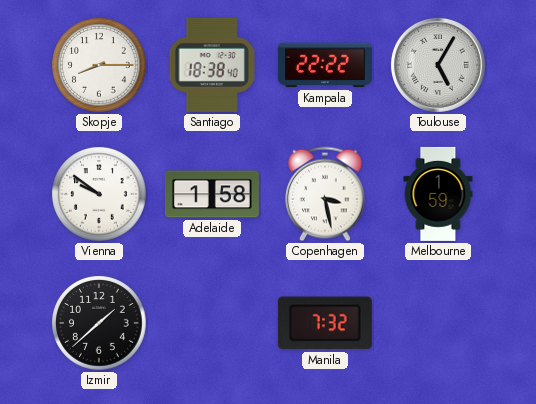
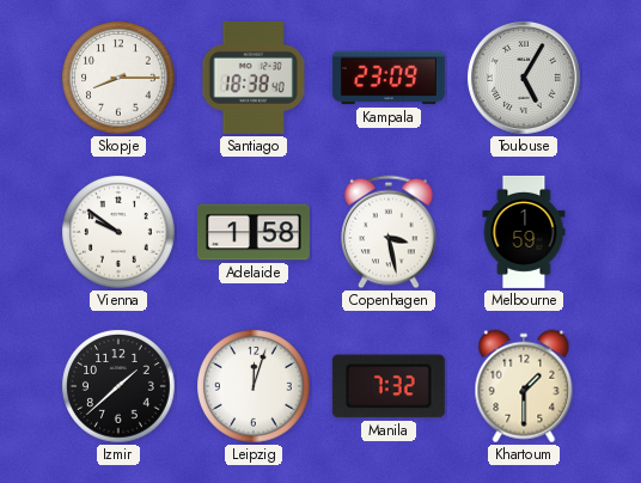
Kampala: 22:22 -> 23:09
Leipzig: none -> 12:03
Khartoum: none -> 1:30
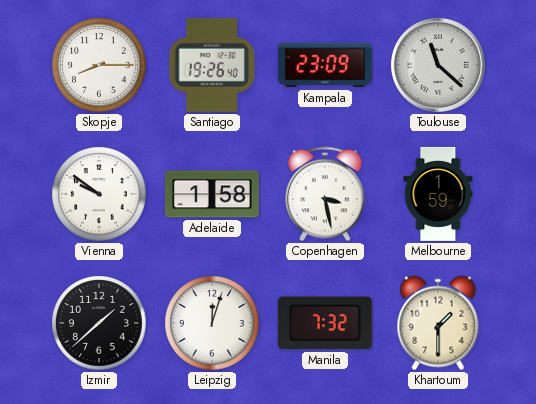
Santiago: 18:38 -> 19:26
Toulouse: 5:05 -> 11:22
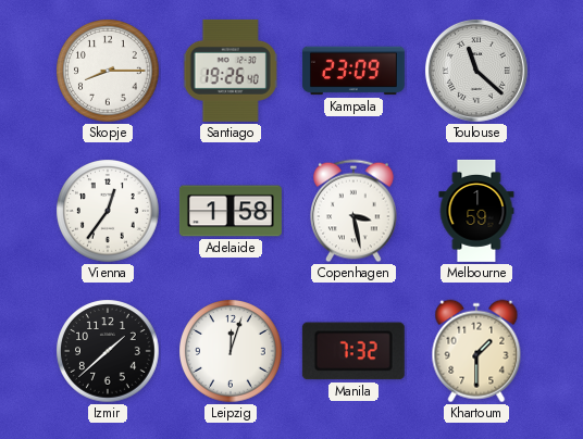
Vienna: 9:51 -> 12:36
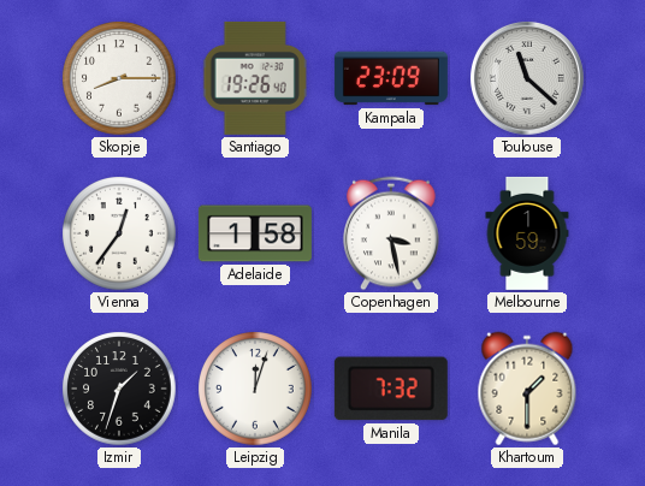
Izmir: 1:38 -> 1:33
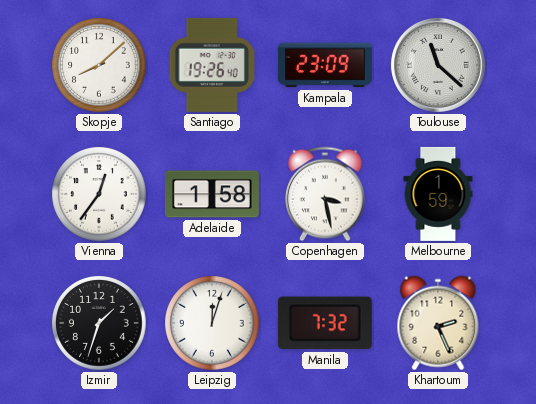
Skopje: 8:15 -> 8:08
Khartoum: 1:30 -> 2:26
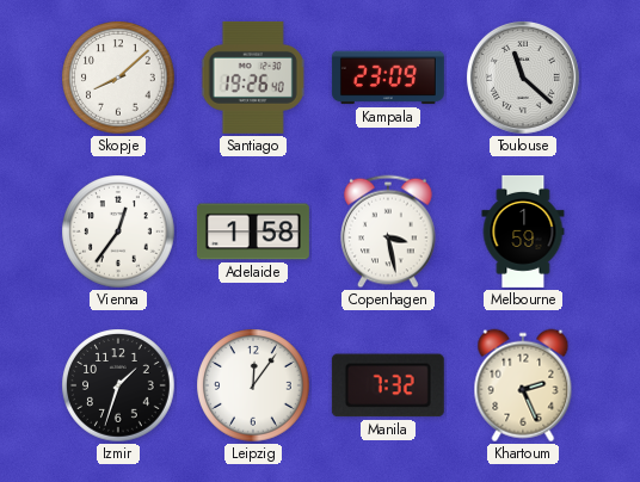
Leipzig: 12:03 -> 12:06
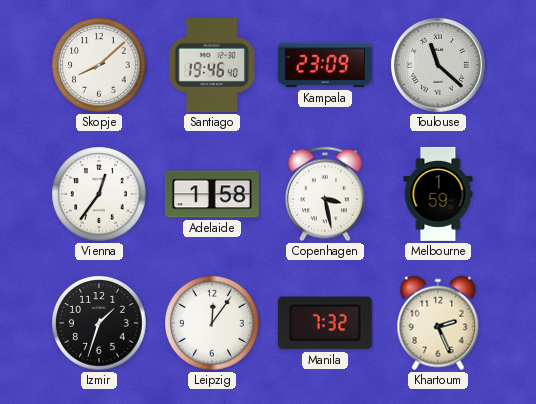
Santiago: 19:26 -> 19:46
